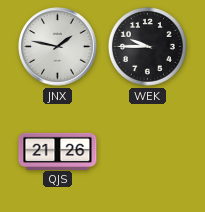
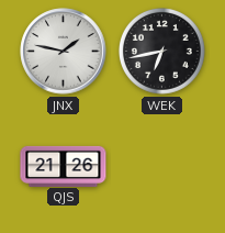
WEK: 9:45 -> 6:43
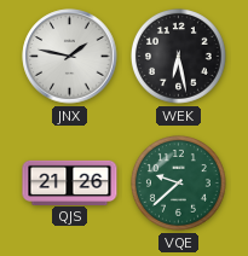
WEK: 6:43 -> 6:28
VQE: none -> 9:38
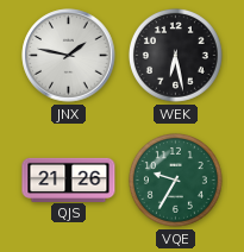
VQE: 9:38 -> 9:35
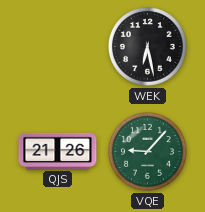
JNX: 1:47 -> none
VQE: 9:35 -> 9:07
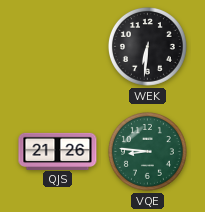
WEK: 6:28 -> 6:31
VQE: 9:07 -> 8:46
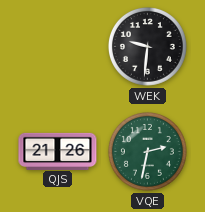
WEK: 6:31 -> 9:31
VQE: 8:46 -> 2:32
